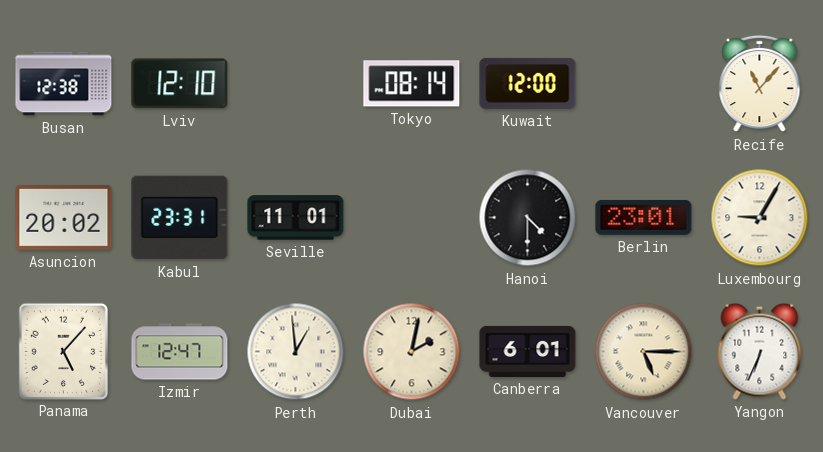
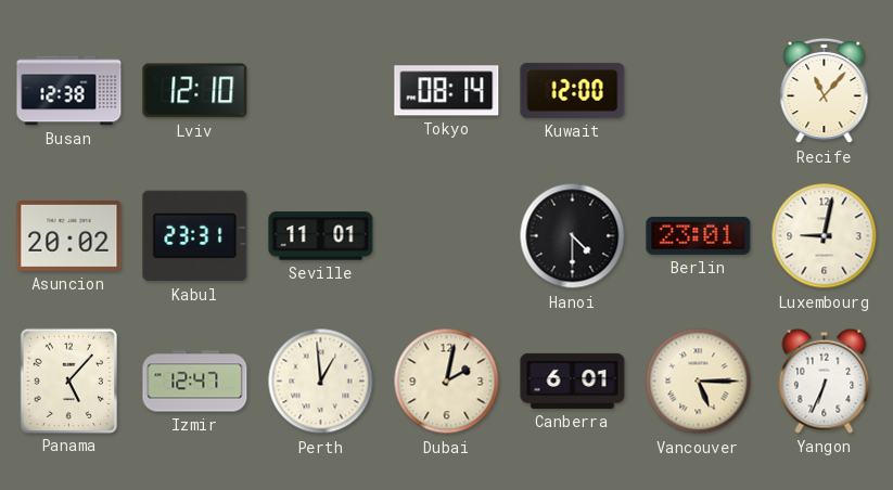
Luxembourg: 9:05 -> 9:02
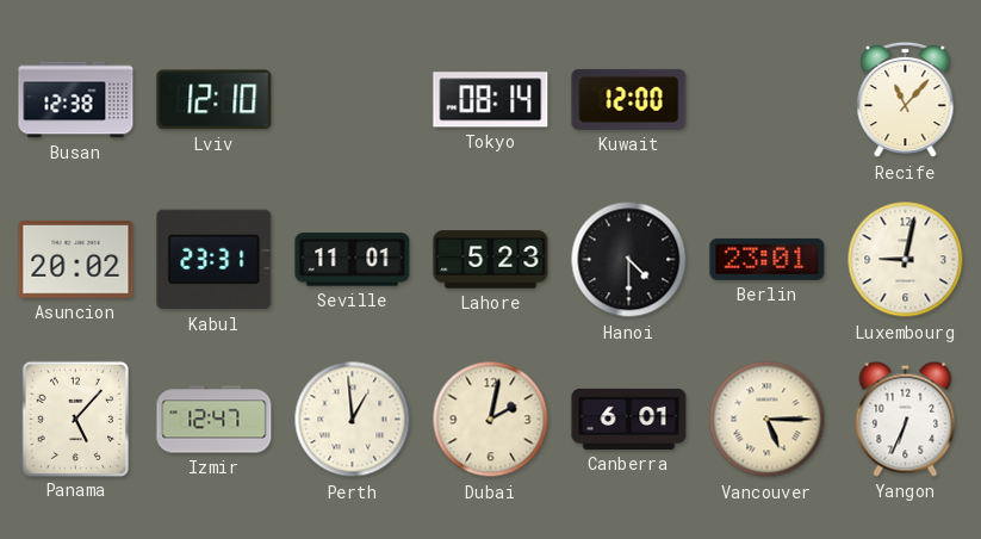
Lahore: none -> 5:23
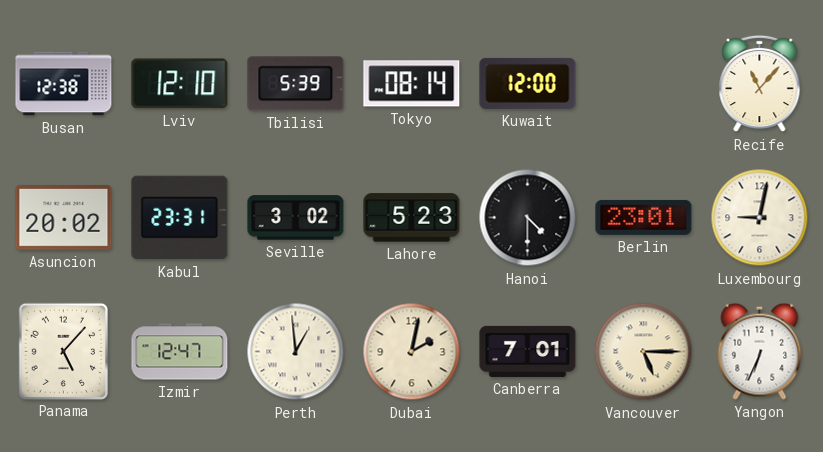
Tbilisi: none -> 5:39
Seville: 11:01 -> 3:02
Canberra: 6:01 -> 7:01
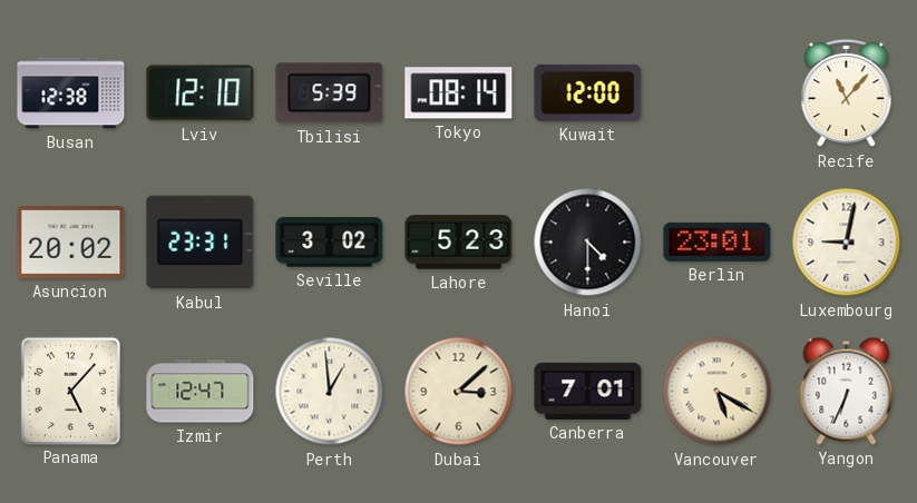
Dubai: 2:02 -> 3:08
Vancouver: 5:15 -> 5:20
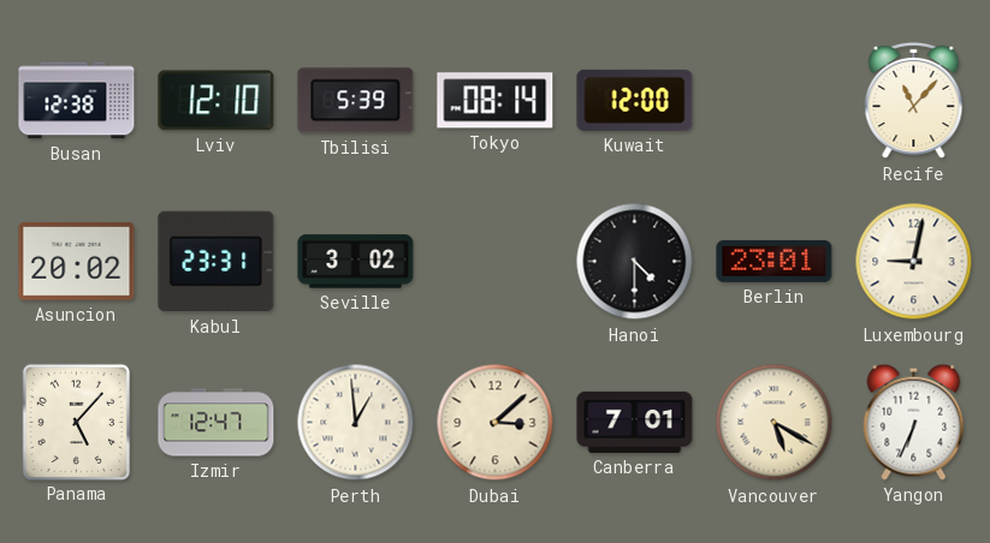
Lahore: 5:23 -> none
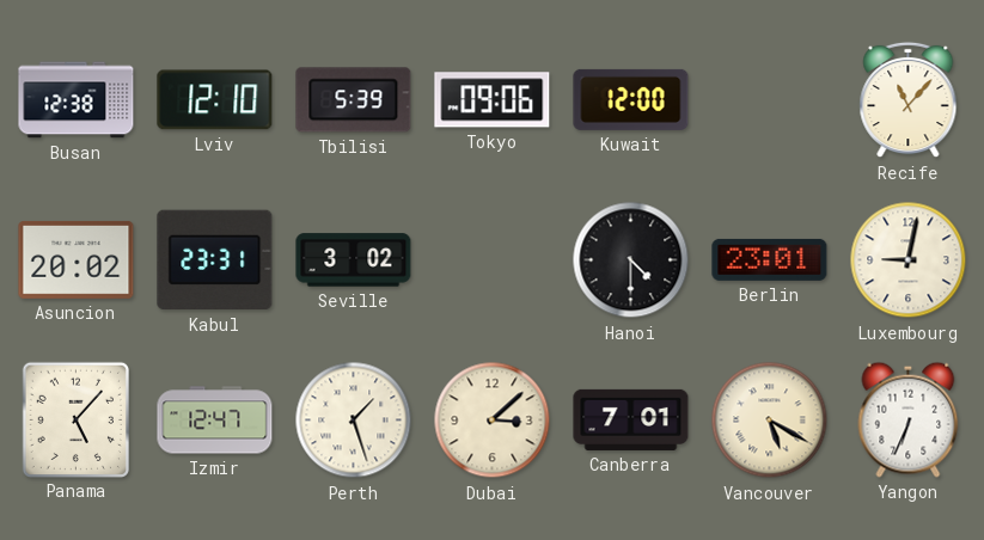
Tokyo: 08:14 -> 09:06
Perth: 12:59 -> 1:27
